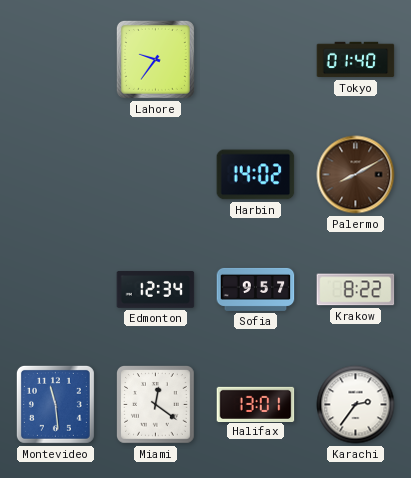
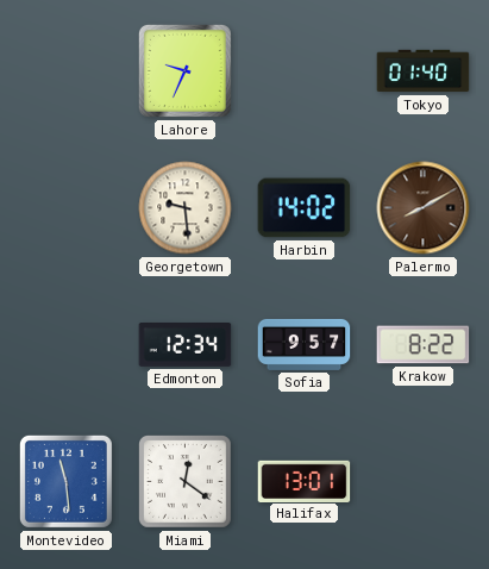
Lahore: 9:36 -> 9:34
Georgetown: none -> 9:29
Karachi: 2:36 -> none
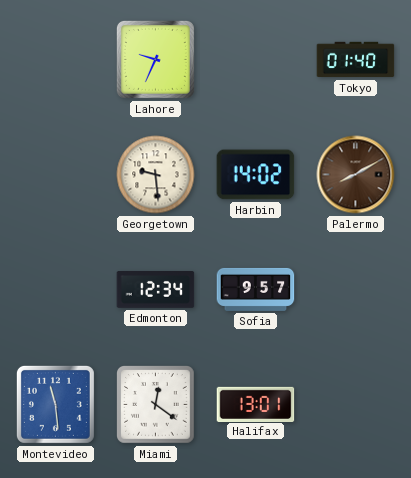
Krakow: 8:22 -> none
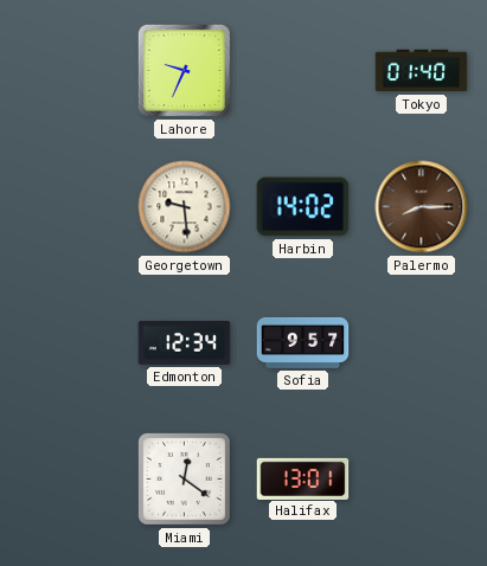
Palermo: 8:10 -> 8:15
Montevideo: 11:29 -> none
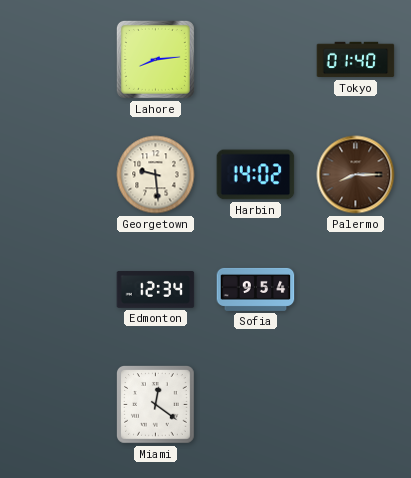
Lahore: 9:34 -> 8:14
Sofia: 9:57 -> 9:54
Halifax: 13:01 -> none
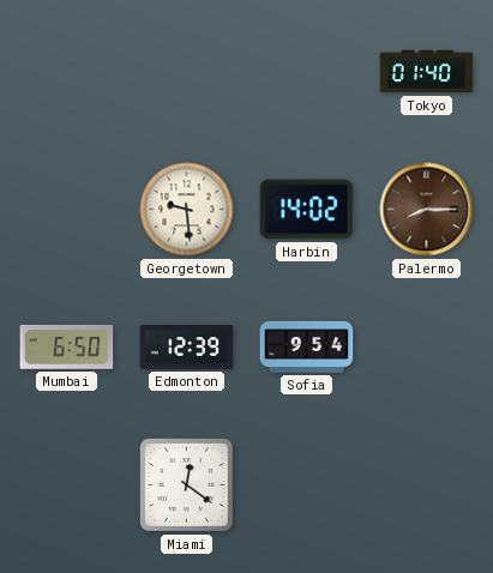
Lahore: 8:14 -> none
Mumbai: none -> 6:50
Edmonton: 12:34 -> 12:39
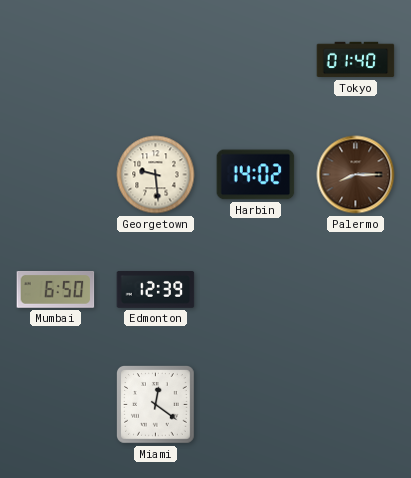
Sofia: 9:54 -> none
